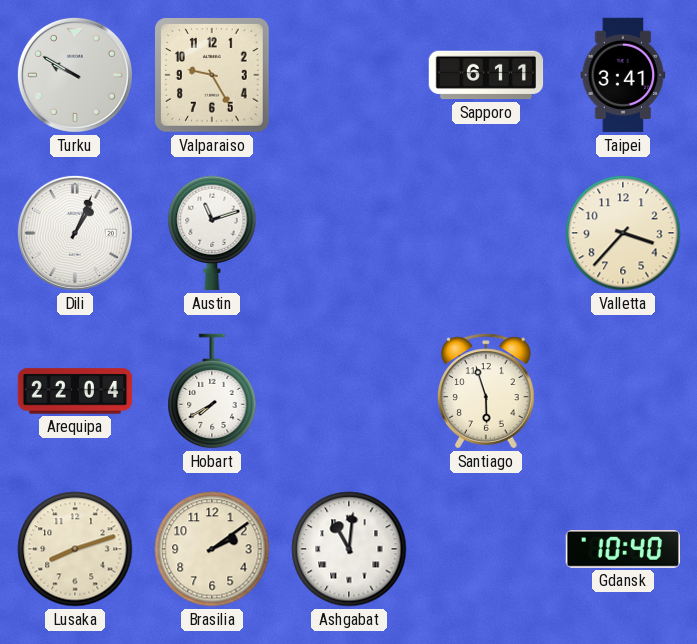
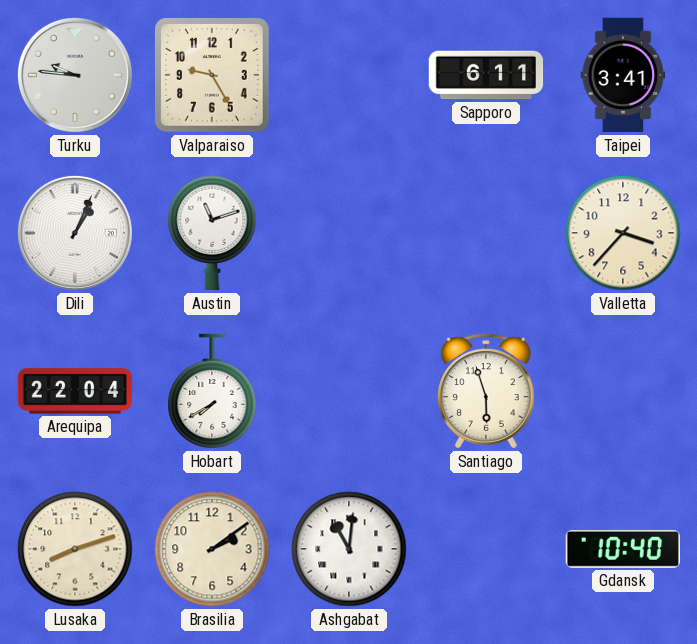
Turku: 9:50 -> 9:46
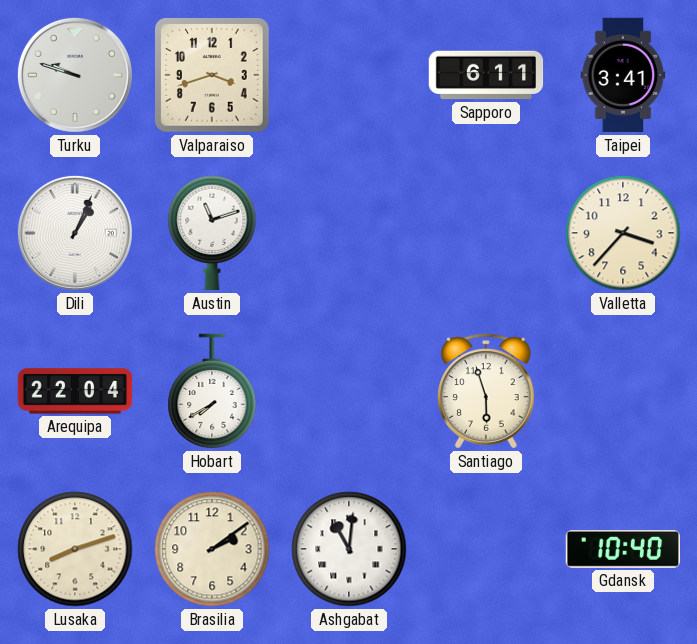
Turku: 9:46 -> 9:48
Valparaiso: 9:25 -> 3:42
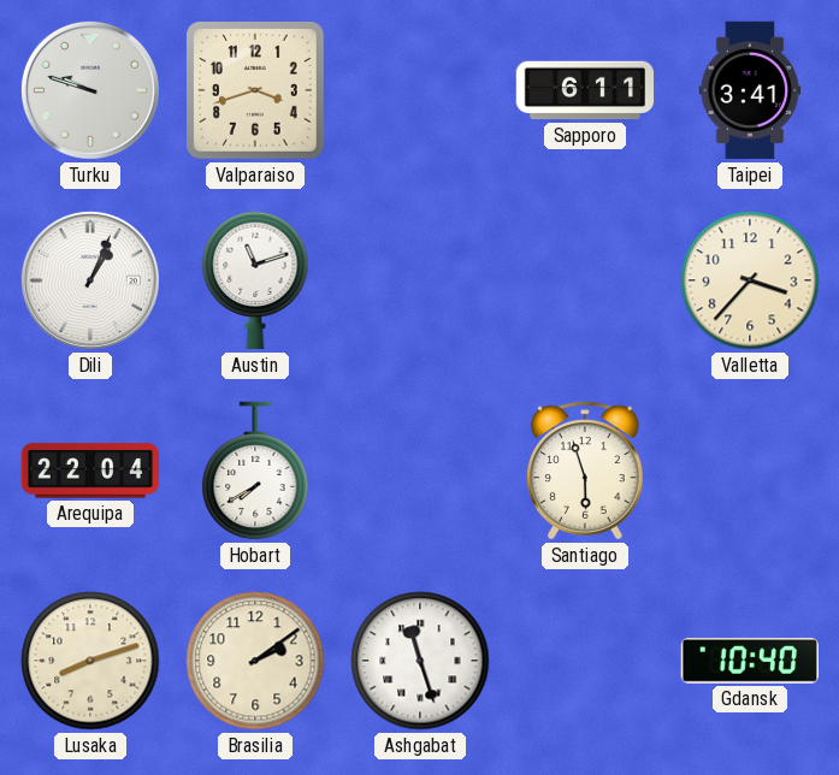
Ashgabat: 11:01 -> 11:27
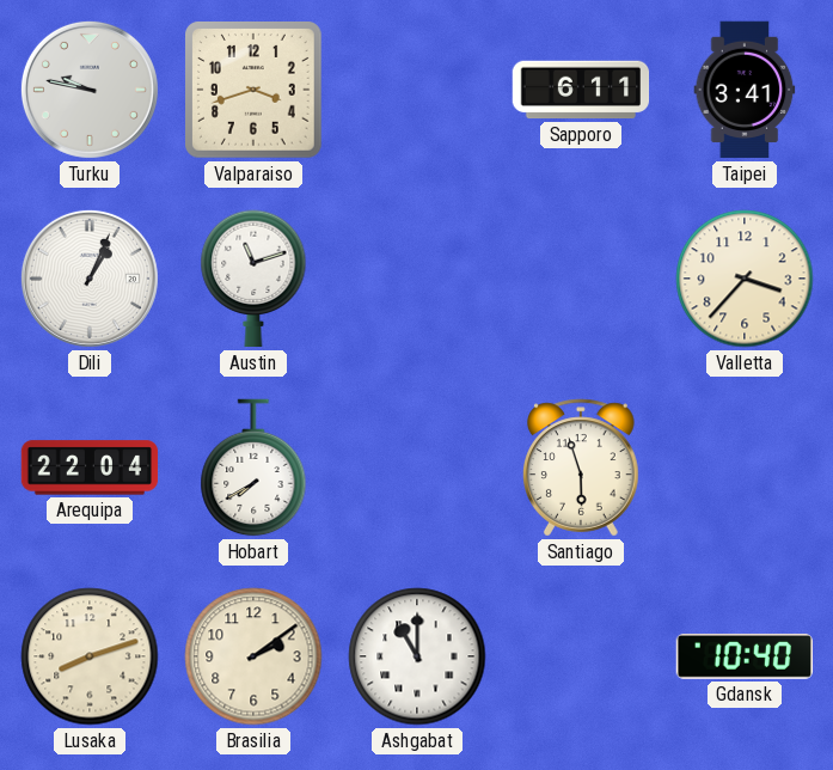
Turku: 9:48 -> 9:47
Ashgabat: 11:27 -> 11:00
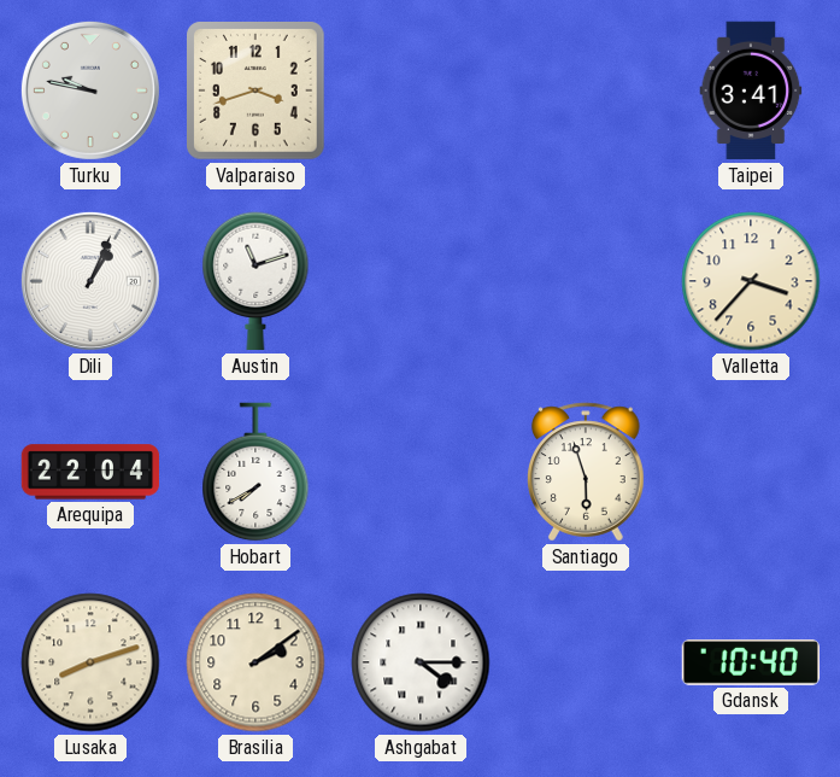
Sapporo: 6:11 -> none
Ashgabat: 11:00 -> 4:15
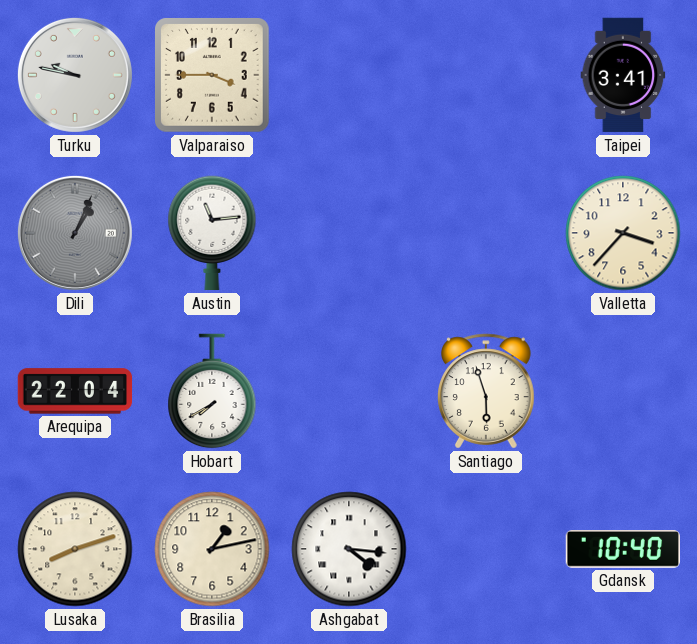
Valparaiso: 3:42 -> 3:45
Dili dial: white -> grey
Austin: 11:12 -> 11:14
Brasilia: 2:09 -> 1:13
Ashgabat: 4:15 -> 4:16
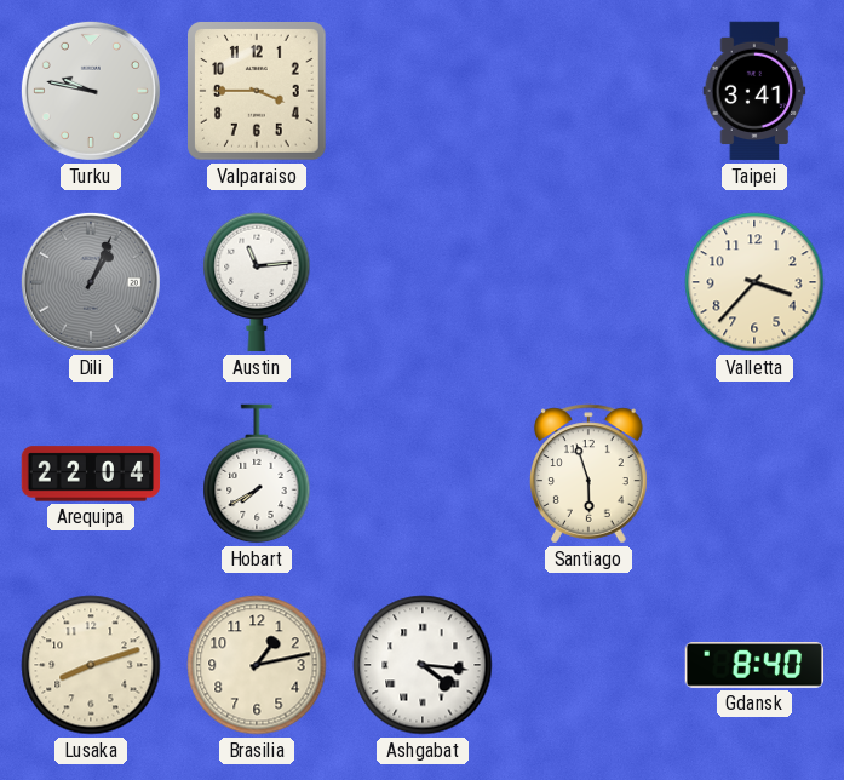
Gdansk: 10:40 -> 8:40
